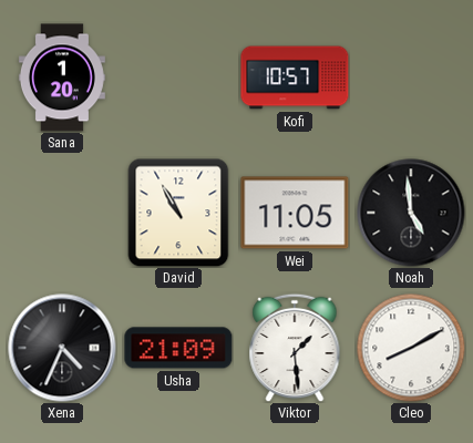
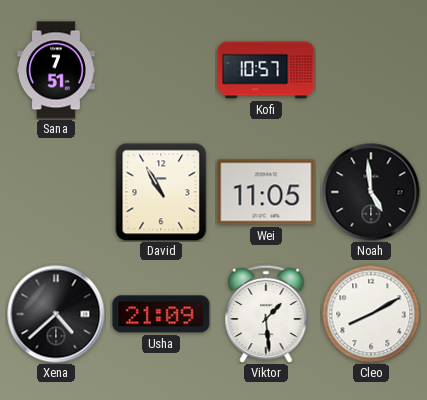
Sana: 1:20 -> 7:51
Xena: 4:34 -> 4:38
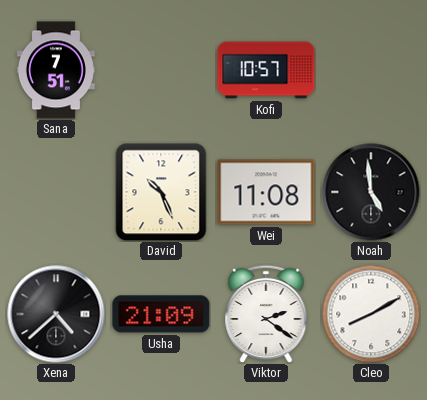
David: 10:55 -> 10:26
Wei: 11:05 -> 11:08
Viktor: 1:29 -> 2:21
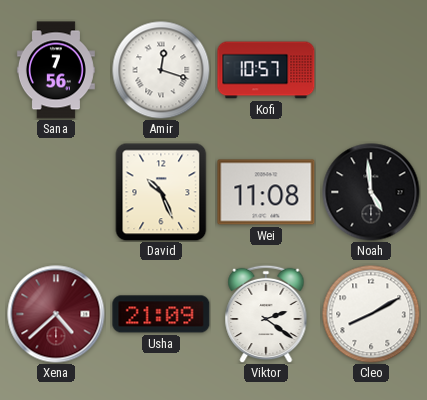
Sana: 7:51 -> 7:56
Amir: none -> 12:18
Xena dial: black -> burgundy
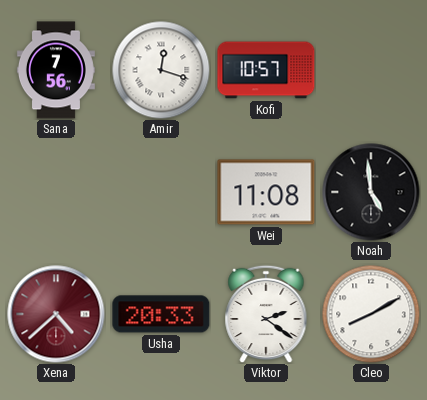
David: 10:26 -> none
Usha: 21:09 -> 20:33
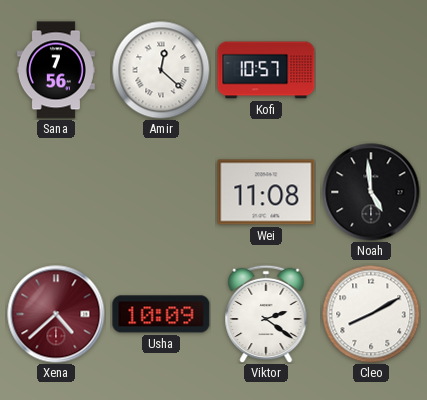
Amir: 12:18 -> 12:22
Usha: 20:33 -> 10:09
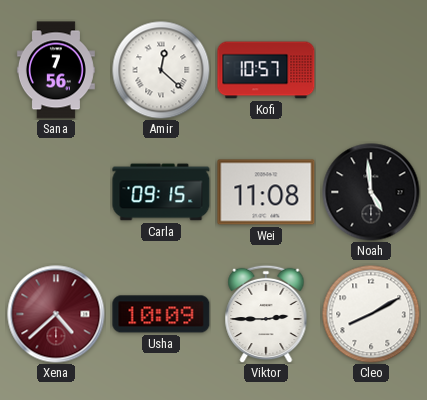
Carla: none -> 09:15
Viktor: 2:21 -> 2:45
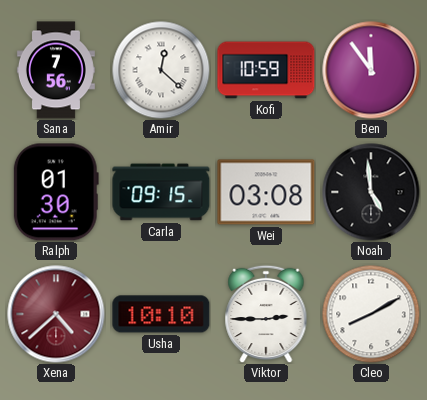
Kofi: 10:57 -> 10:59
Ben: none -> 11:54
Ralph: none -> 01:30
Wei: 11:08 -> 03:08
Usha: 10:09 -> 10:10
